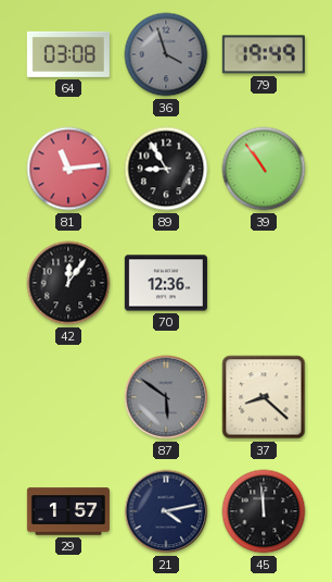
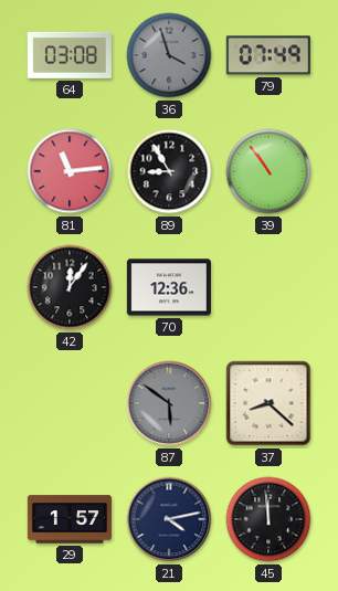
79: 19:49 -> 07:49
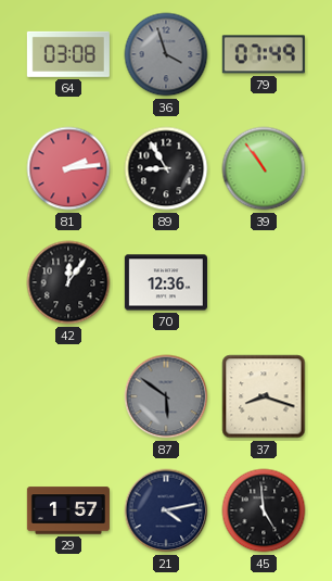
81: 11:14 -> 2:14
37: 8:22 -> 8:18
45: 11:59 -> 4:59
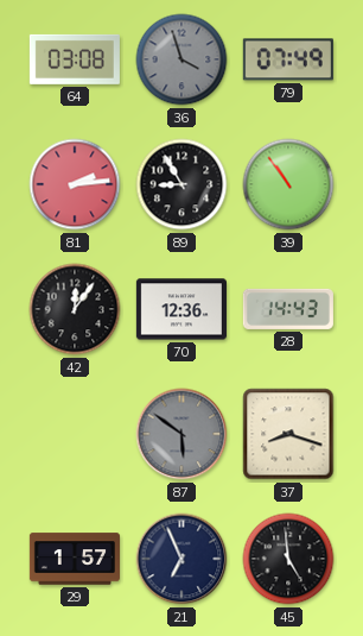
28: none -> 14:43
21: 4:13 -> 6:56
